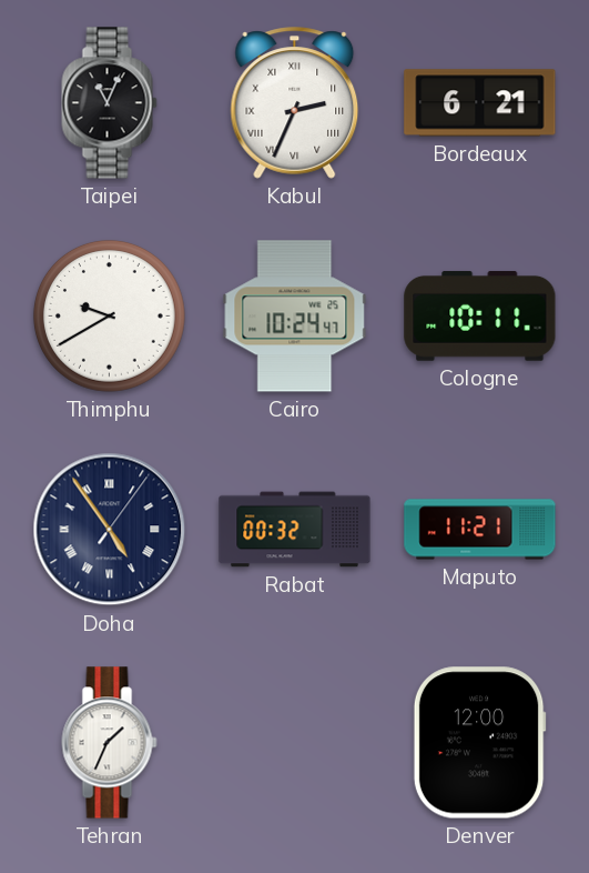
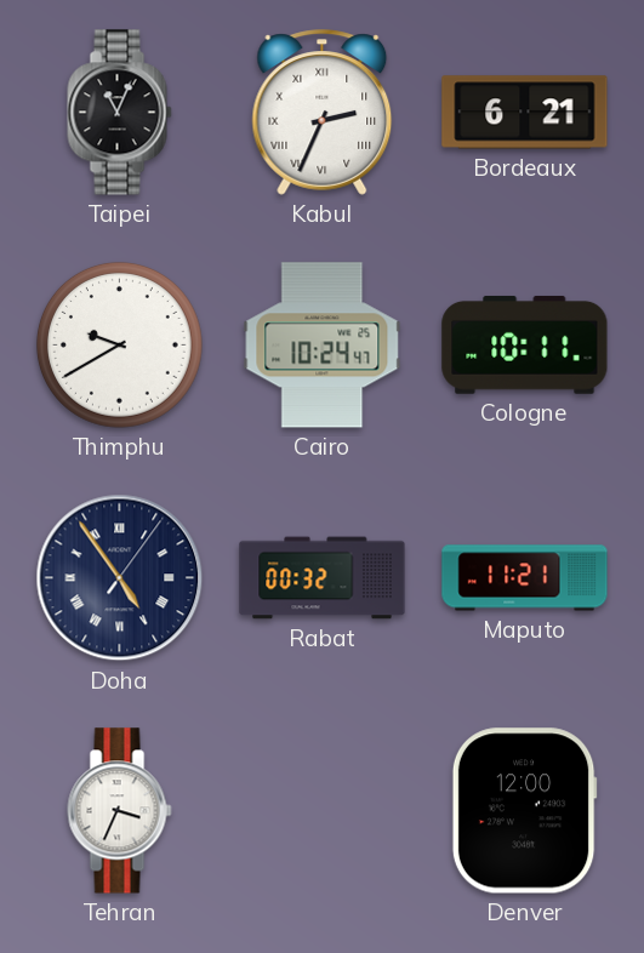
Tehran: 1:34 -> 3:34
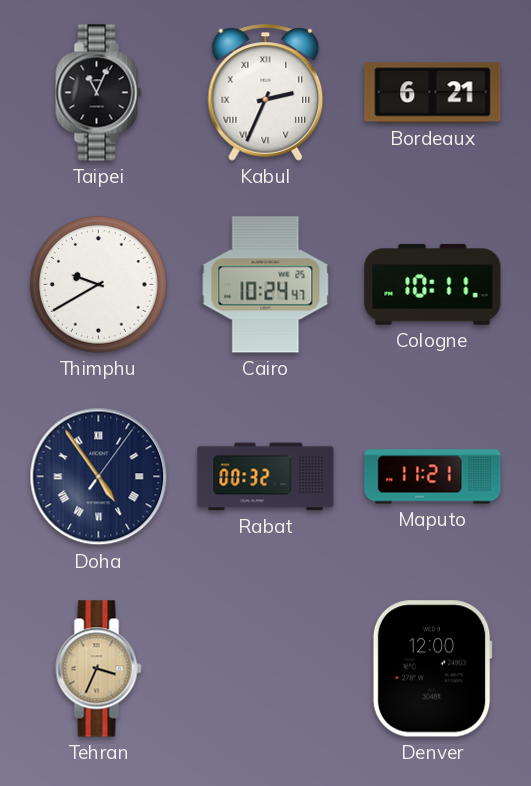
Tehran dial: white -> champagne
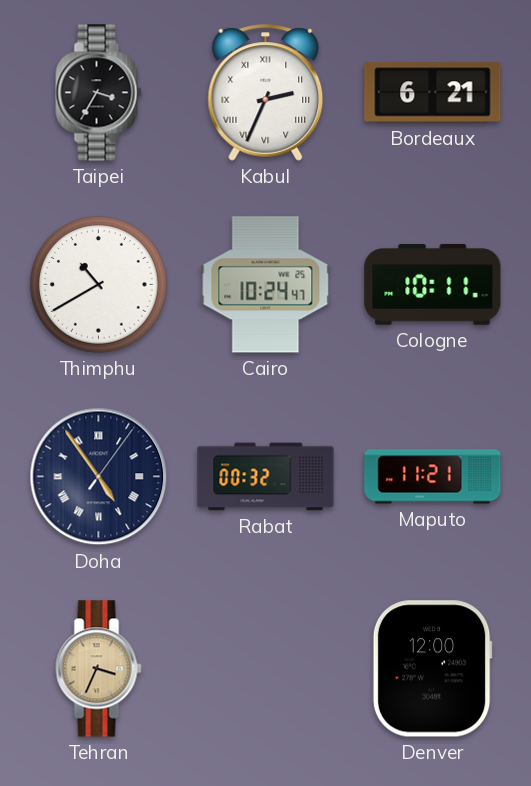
Taipei: 11:04 -> 3:35
Thimphu: 9:40 -> 10:40
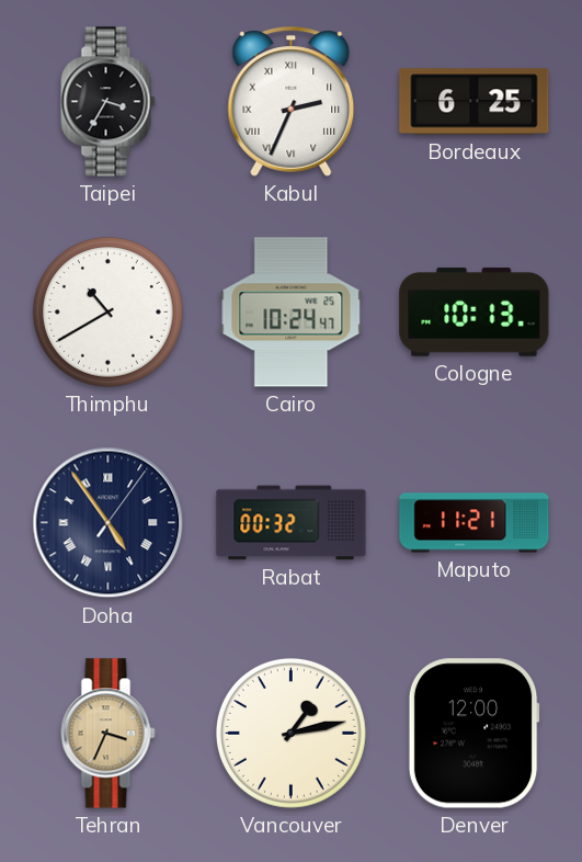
Bordeaux: 6:21 -> 6:25
Cologne: 10:11 -> 10:13
Vancouver: none -> 1:13
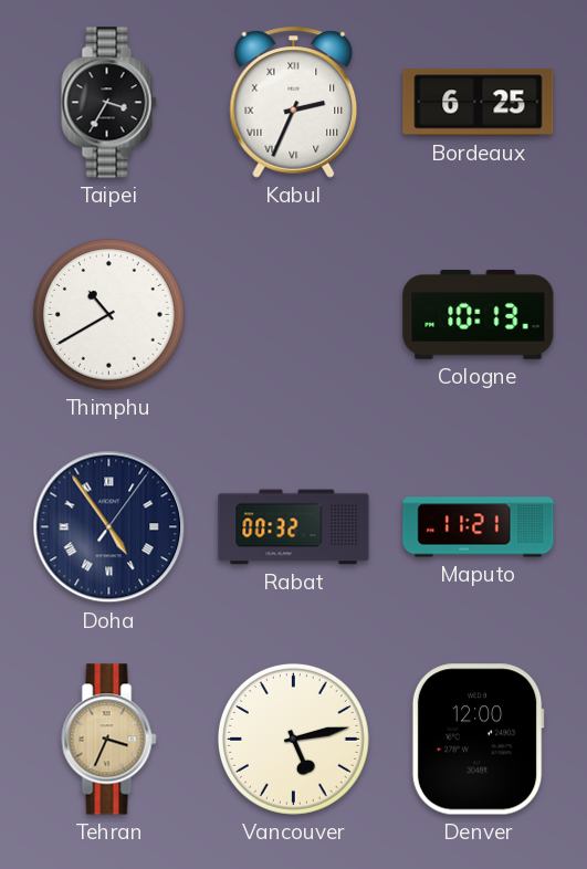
Cairo: 10:24 -> none
Vancouver: 1:13 -> 5:13
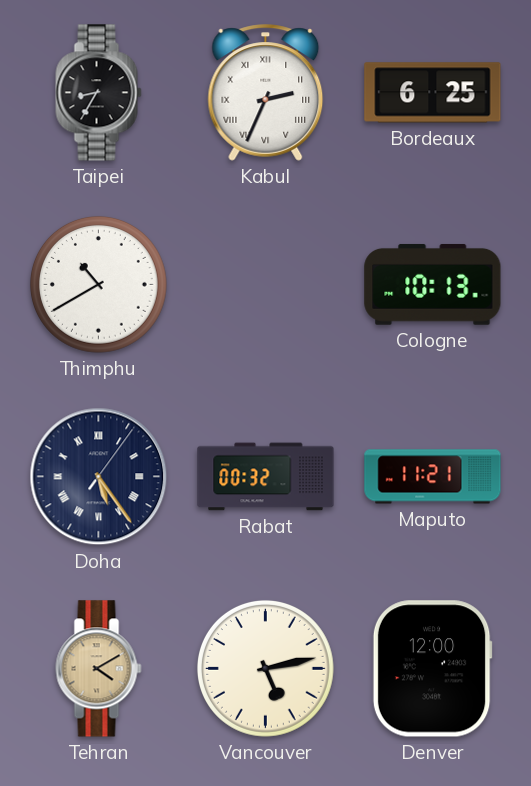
Taipei: 3:35 -> 8:35
Doha: 4:54 -> 5:24
Tehran: 3:34 -> 4:10
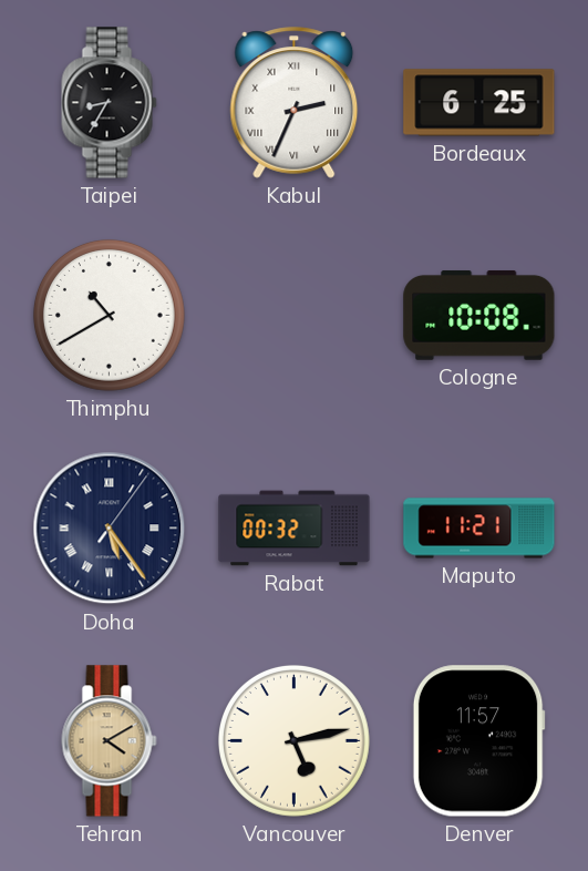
Cologne: 10:13 -> 10:08
Denver: 12:00 -> 11:57
